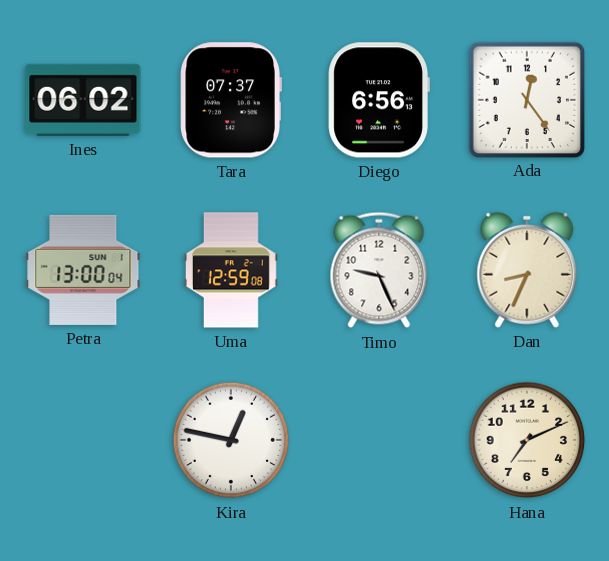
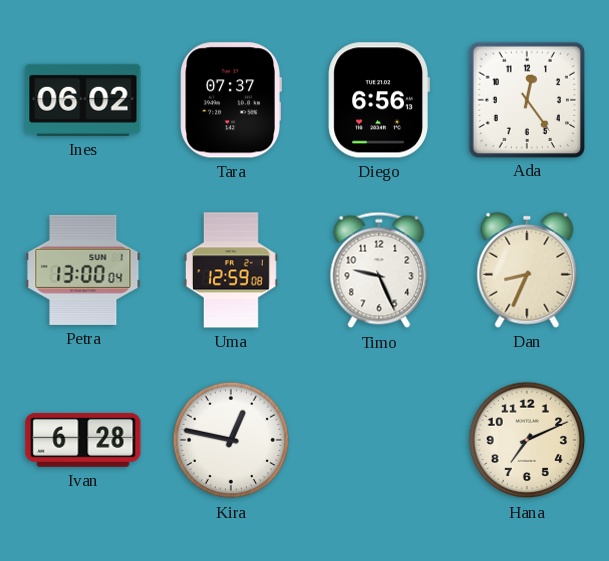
Ivan: none -> 6:28
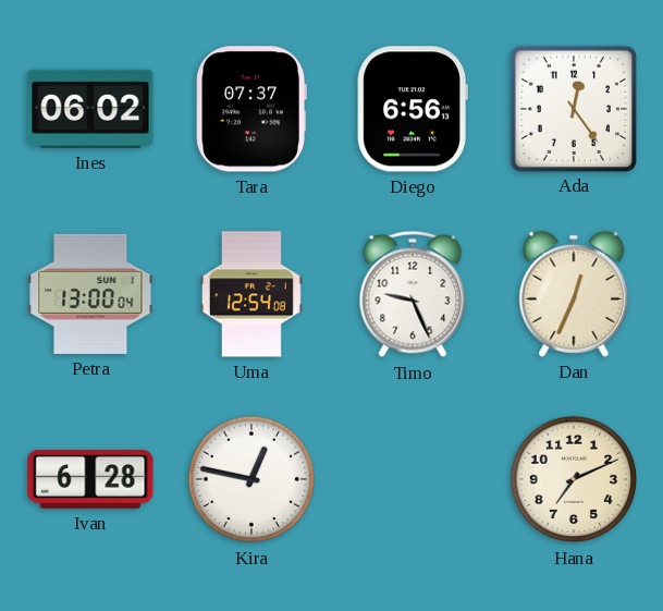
Uma: 12:59 -> 12:54
Dan: 8:34 -> 12:34
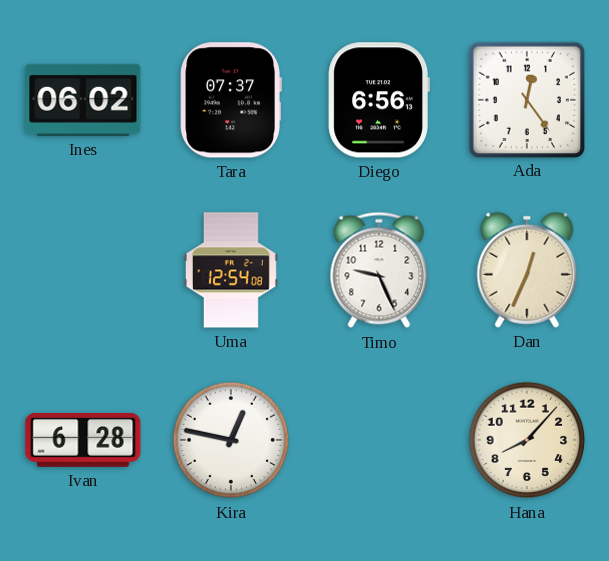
Petra: 13:00 -> none
Hana: 7:11 -> 8:07
